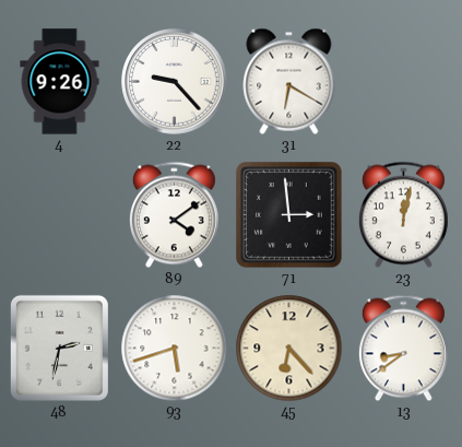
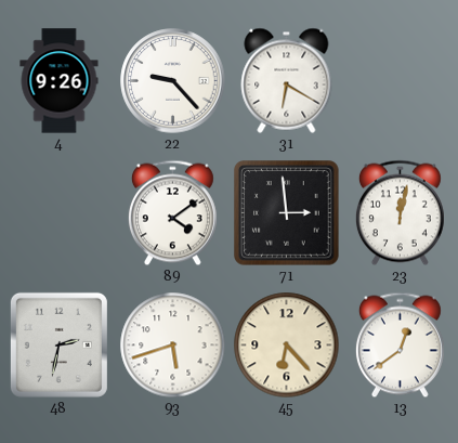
13: 8:39 -> 12:39
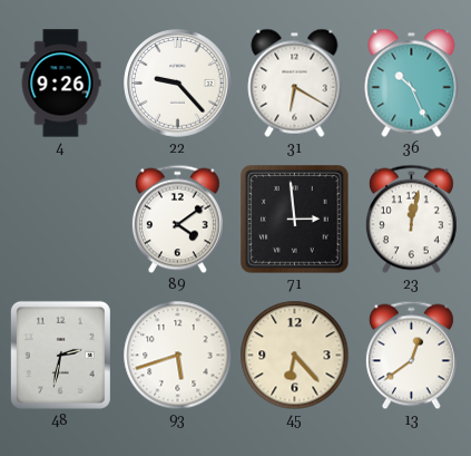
36: none -> 10:26
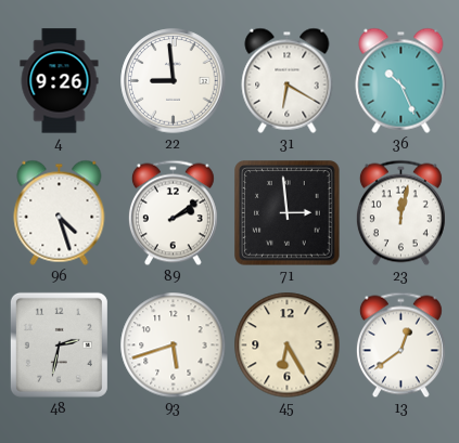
22: 9:23 -> 8:59
96: none -> 4:27
89: 4:09 -> 2:09
45: 6:23 -> 6:25
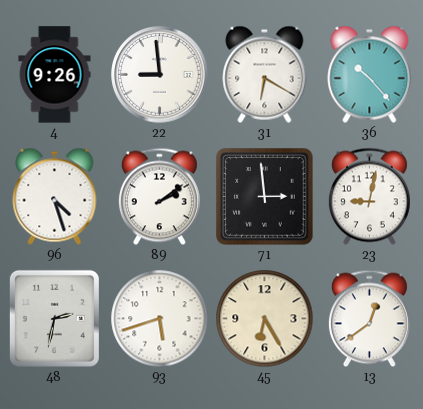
36: 10:26 -> 10:23
23: 12:02 -> 9:02
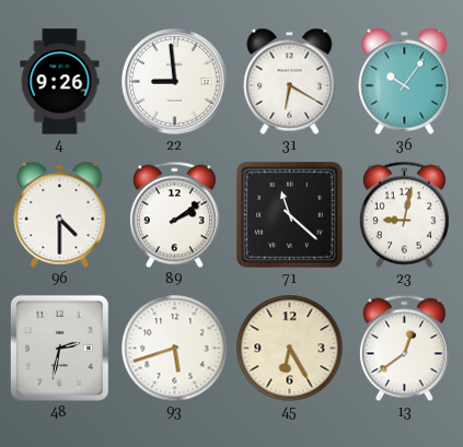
36: 10:23 -> 10:06
96: 4:27 -> 4:30
71: 2:59 -> 11:22
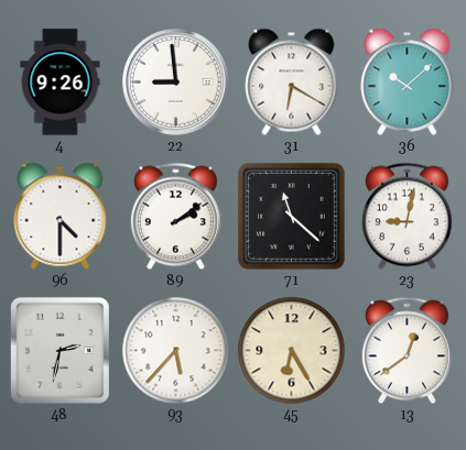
36: 10:06 -> 10:08
93: 5:42 -> 5:37
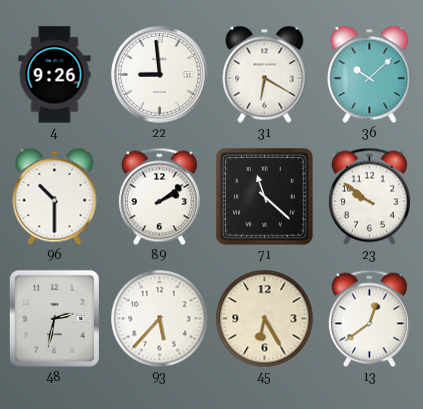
96: 4:30 -> 10:30
23: 9:02 -> 9:51
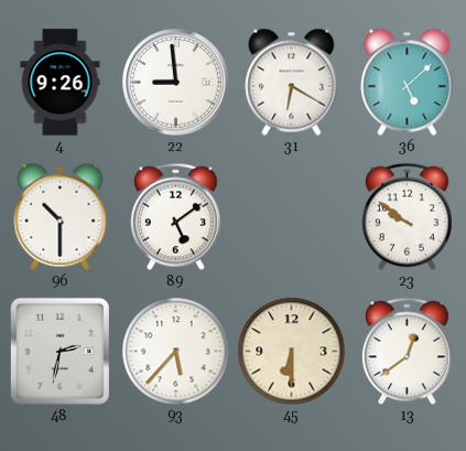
36: 10:08 -> 5:08
89: 2:09 -> 5:09
71: 11:22 -> none
45: 6:25 -> 6:30
